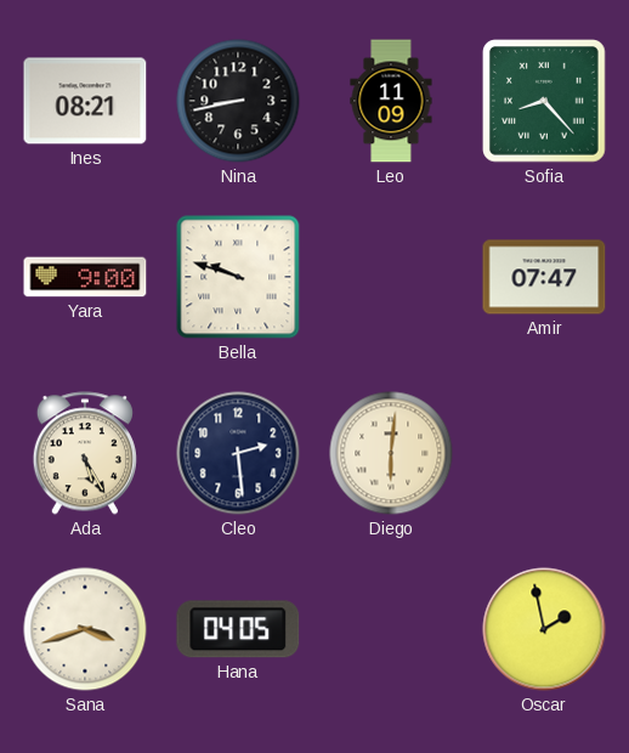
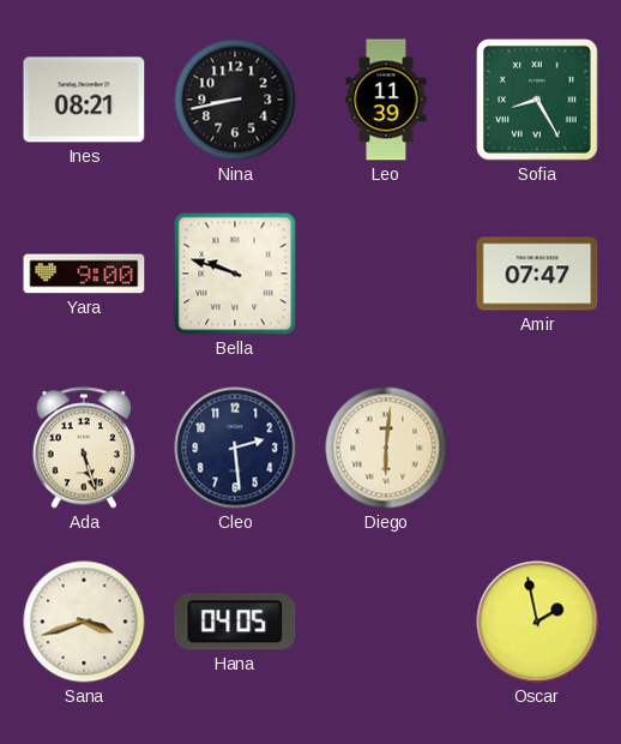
Leo: 11:09 -> 11:39
Sofia: 8:23 -> 8:25
Ada: 5:25 -> 5:27
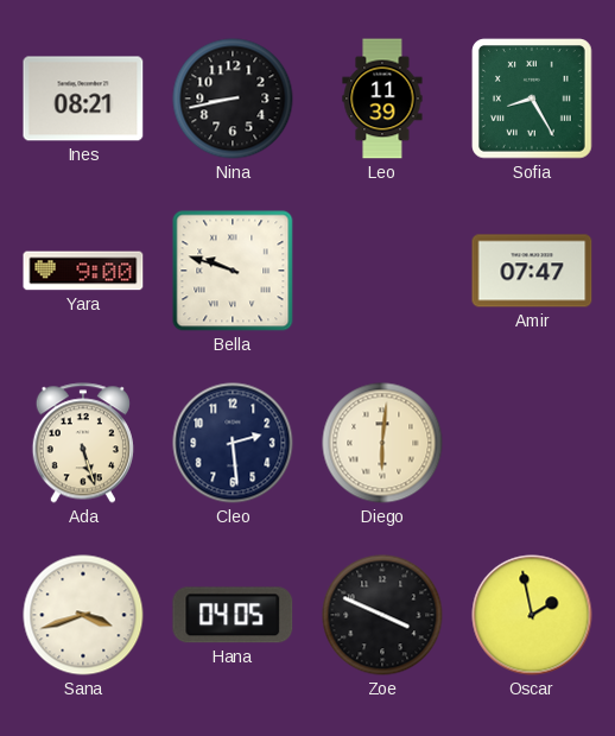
Zoe: none -> 3:49
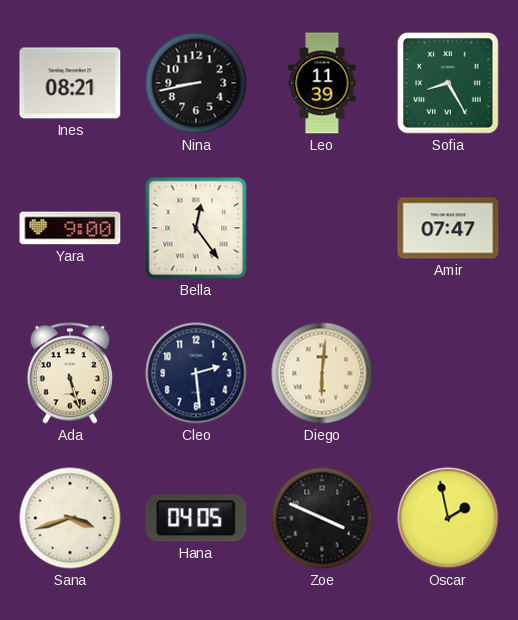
Bella: 9:48 -> 12:24
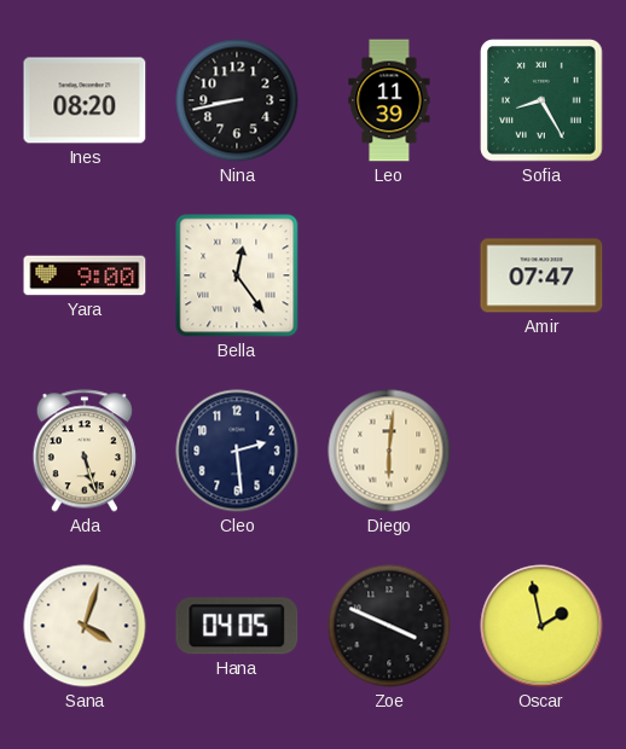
Ines: 08:21 -> 08:20
Sana: 3:42 -> 4:03
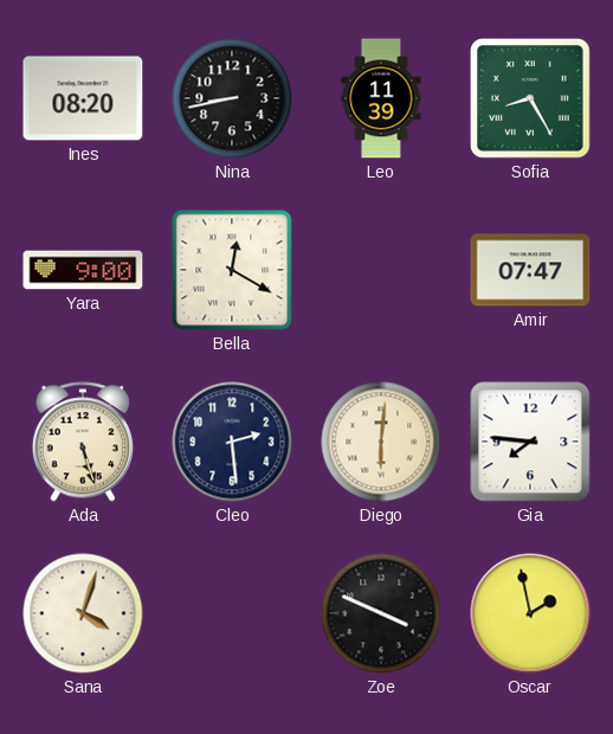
Bella: 12:24 -> 12:20
Gia: none -> 7:46
Hana: 04:05 -> none
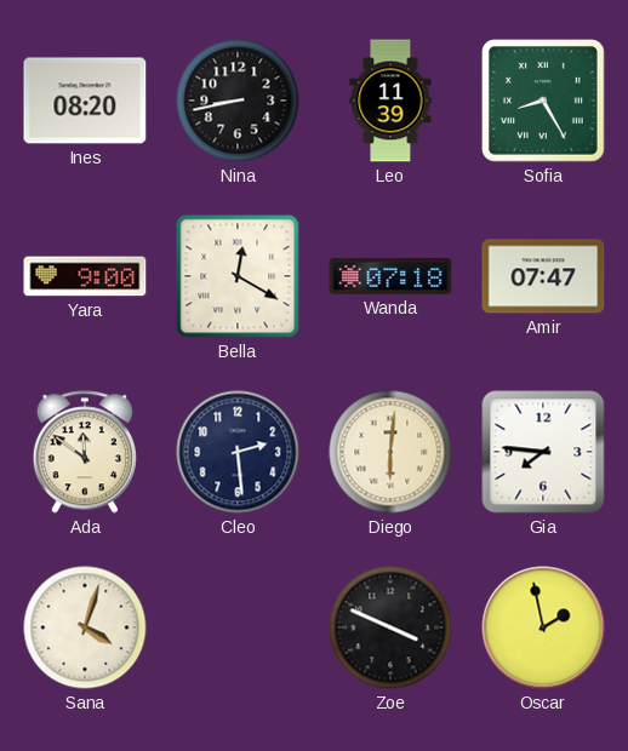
Wanda: none -> 07:18
Ada: 5:27 -> 11:51
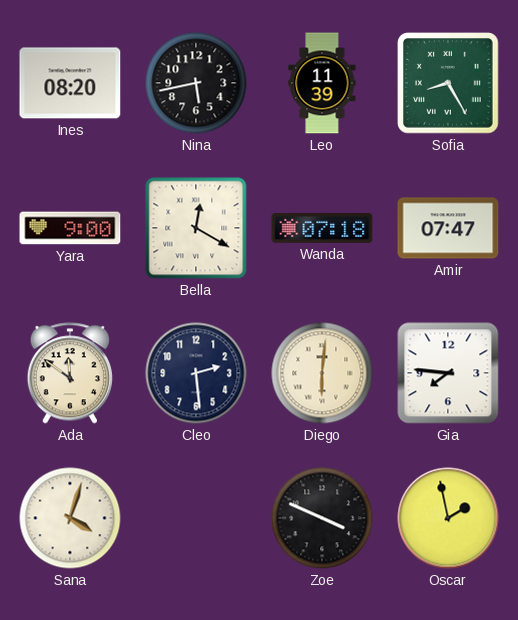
Nina: 8:43 -> 5:43
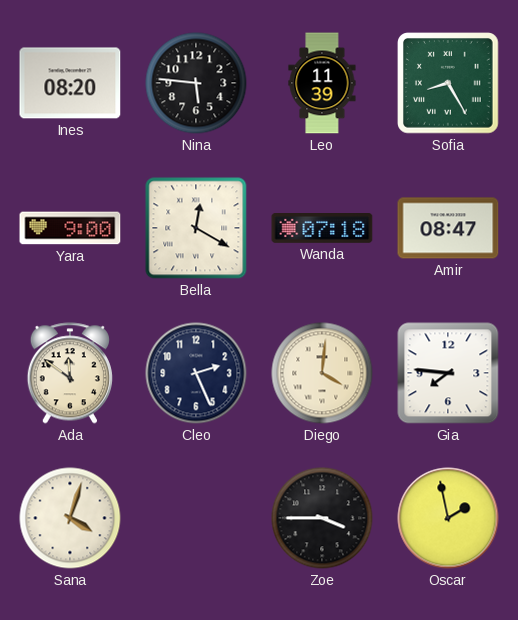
Nina: 5:43 -> 5:46
Amir: 07:47 -> 08:47
Cleo: 2:29 -> 2:26
Diego: 6:01 -> 4:01
Zoe: 3:49 -> 3:45
